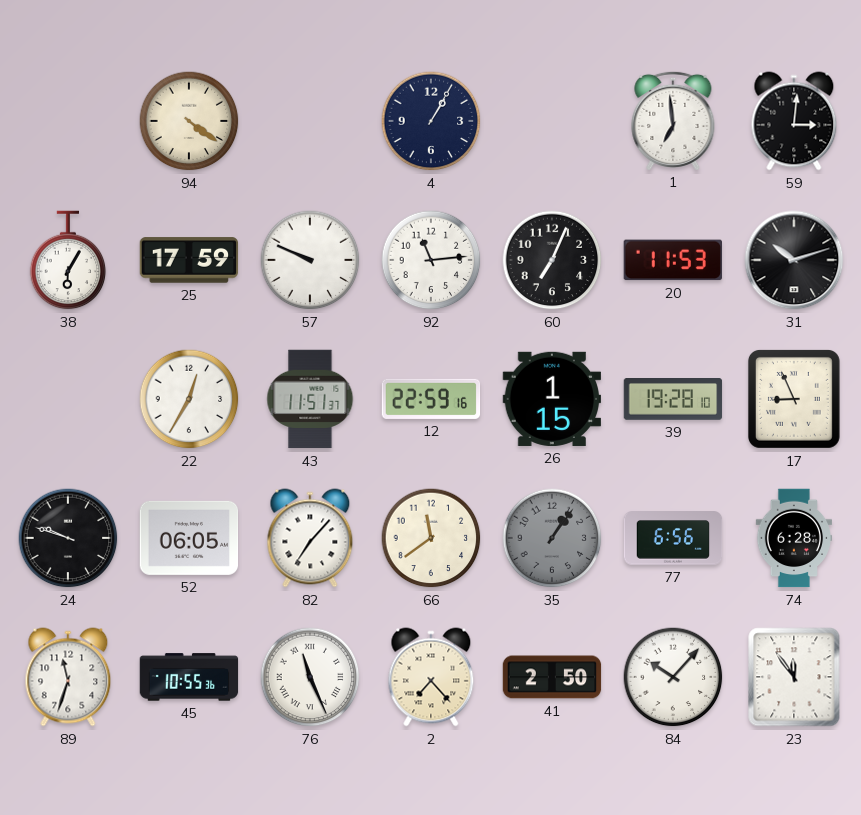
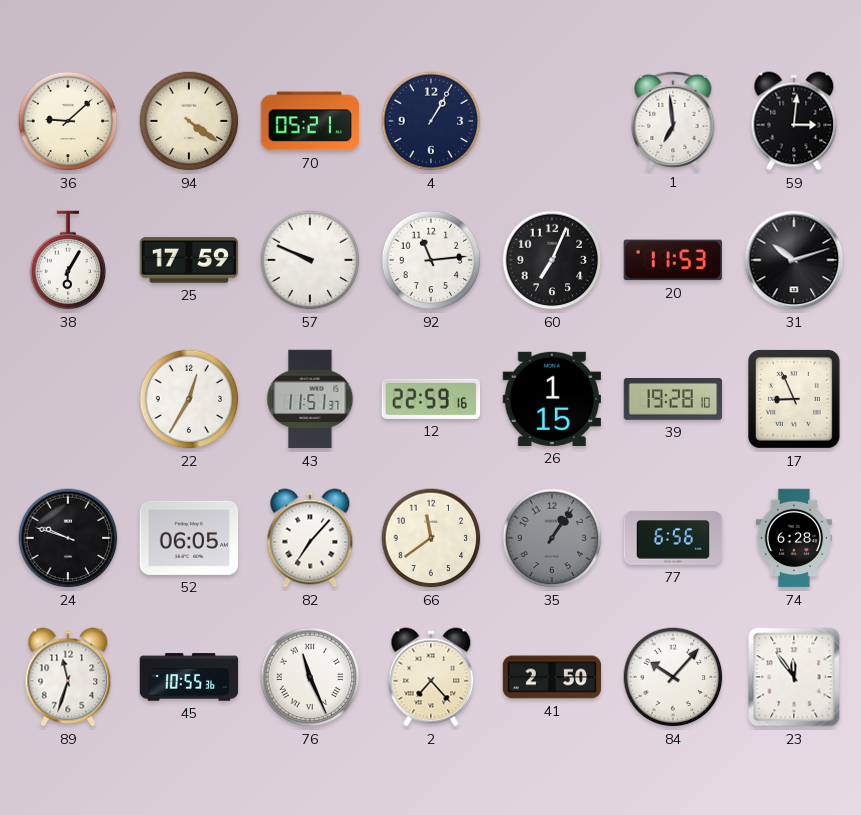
36: none -> 9:08
70: none -> 05:21
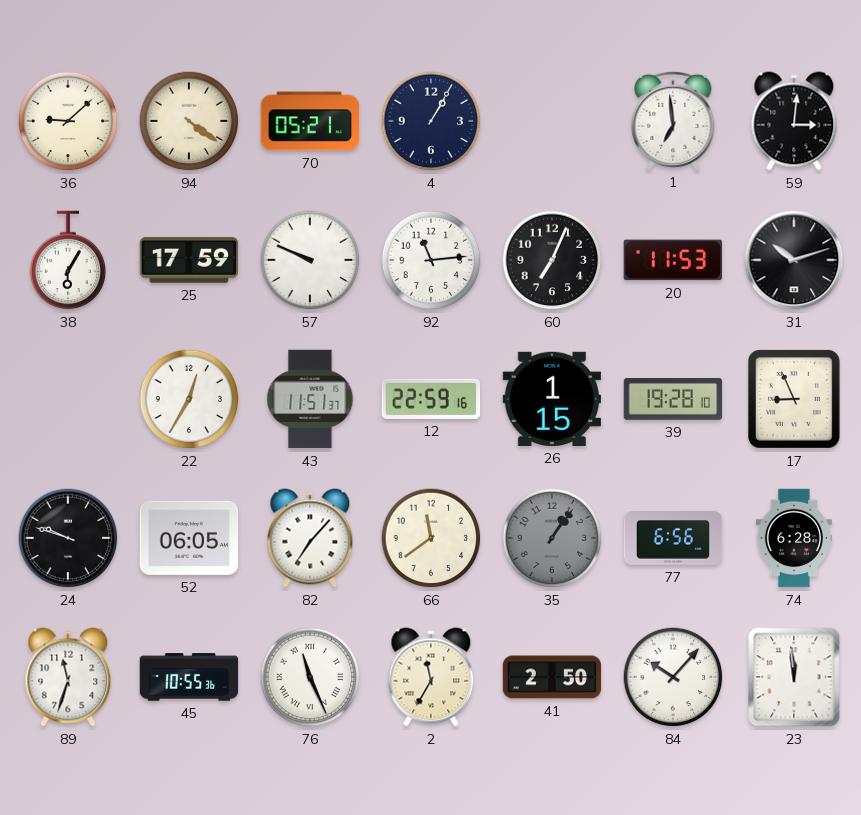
2: 7:23 -> 11:35
23: 11:54 -> 11:59
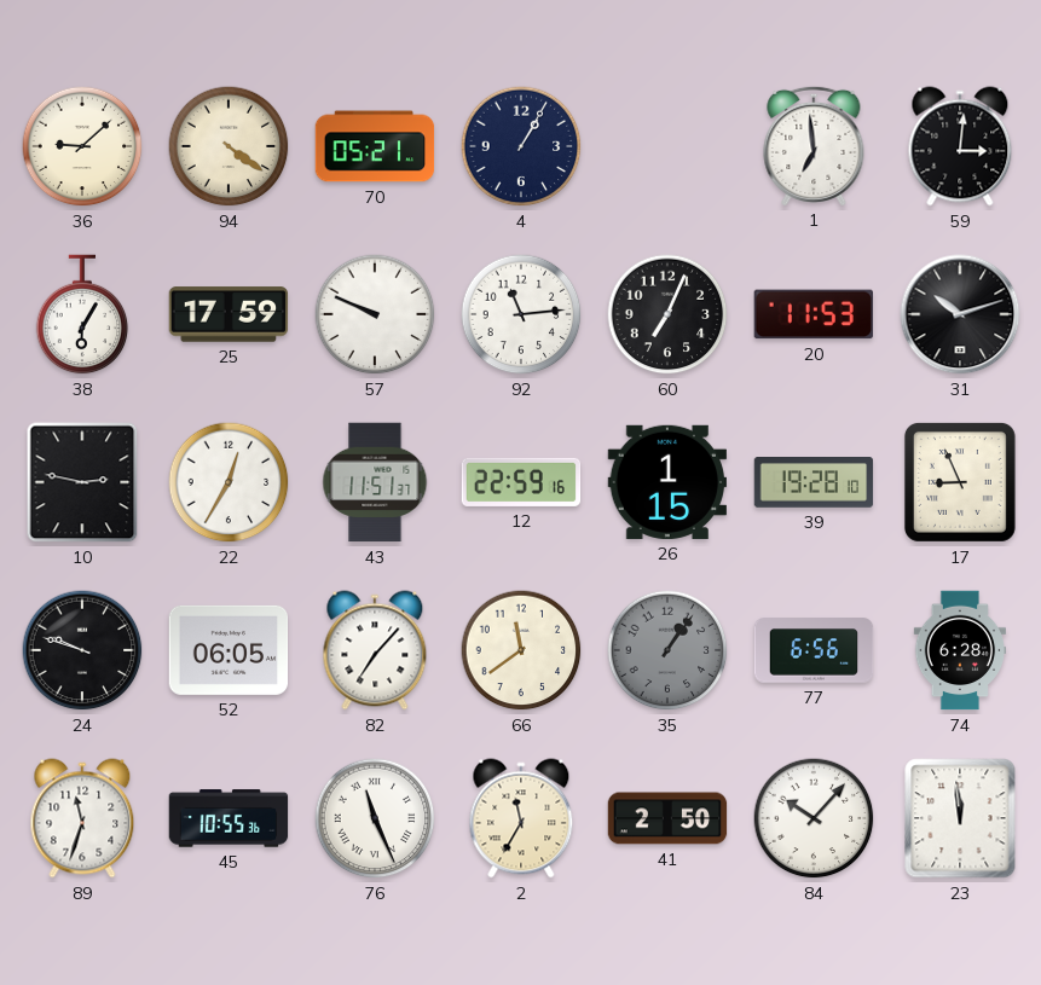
10: none -> 2:47
